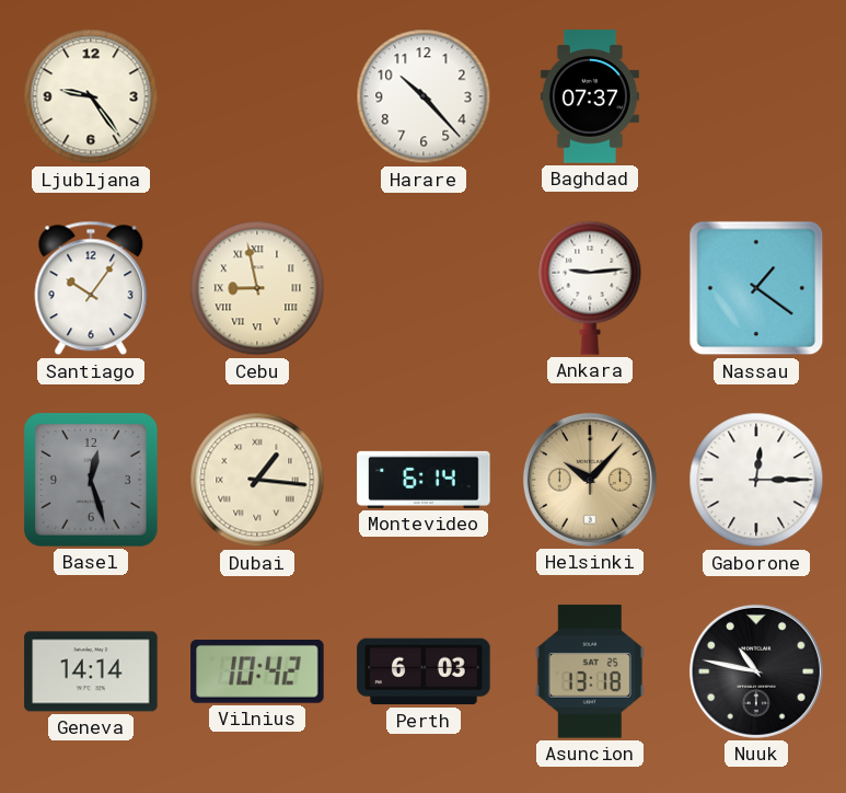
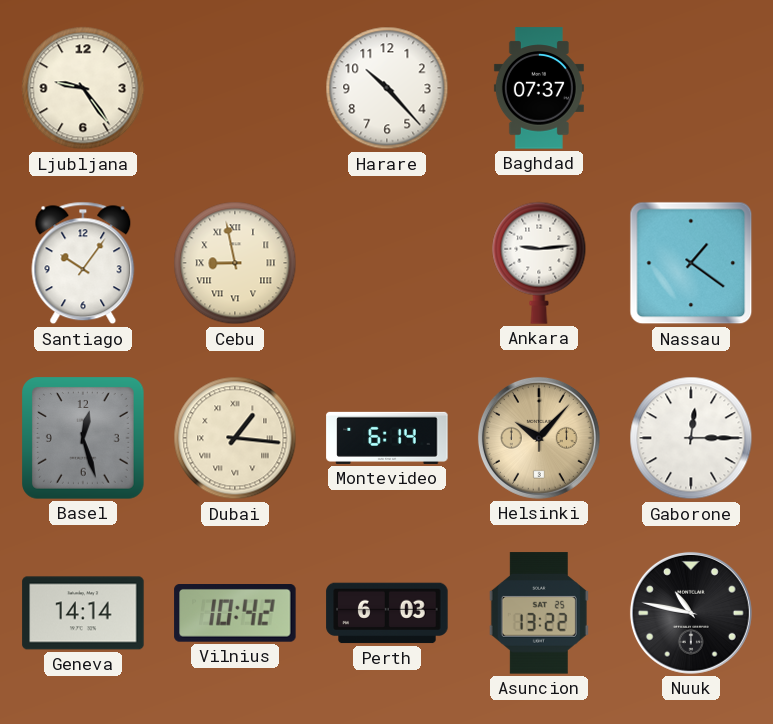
Asuncion: 13:18 -> 13:22
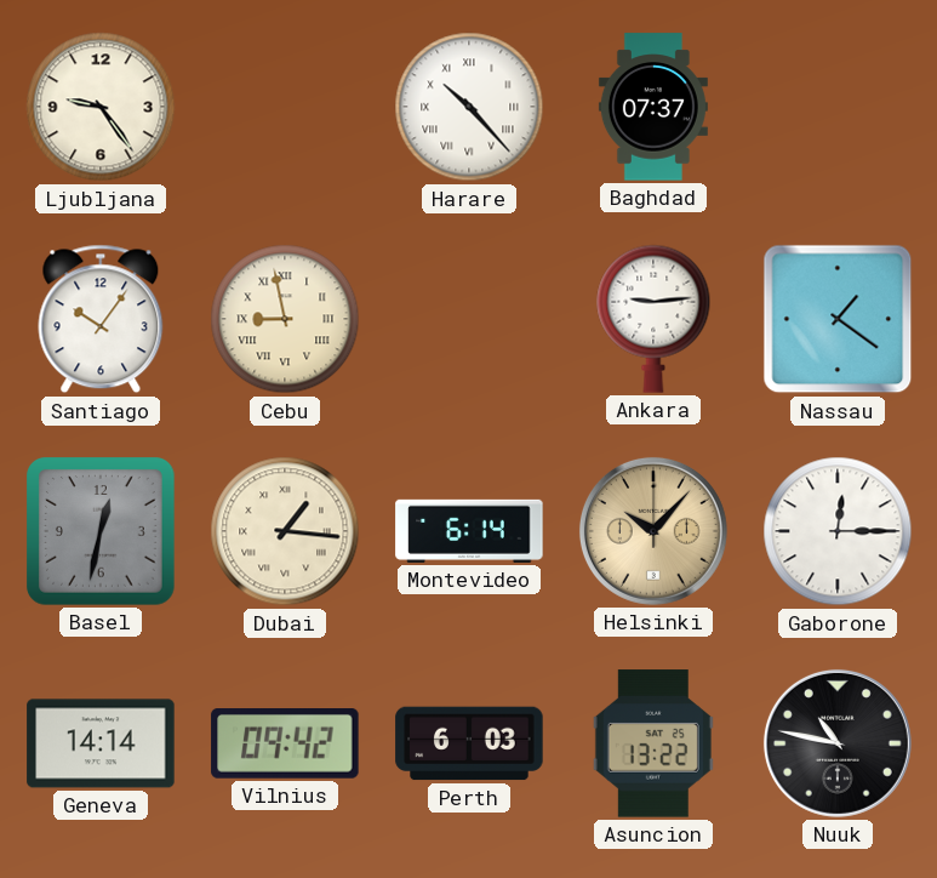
Harare numerals: Arabic -> Roman
Basel: 12:27 -> 12:32
Vilnius: 10:42 -> 09:42
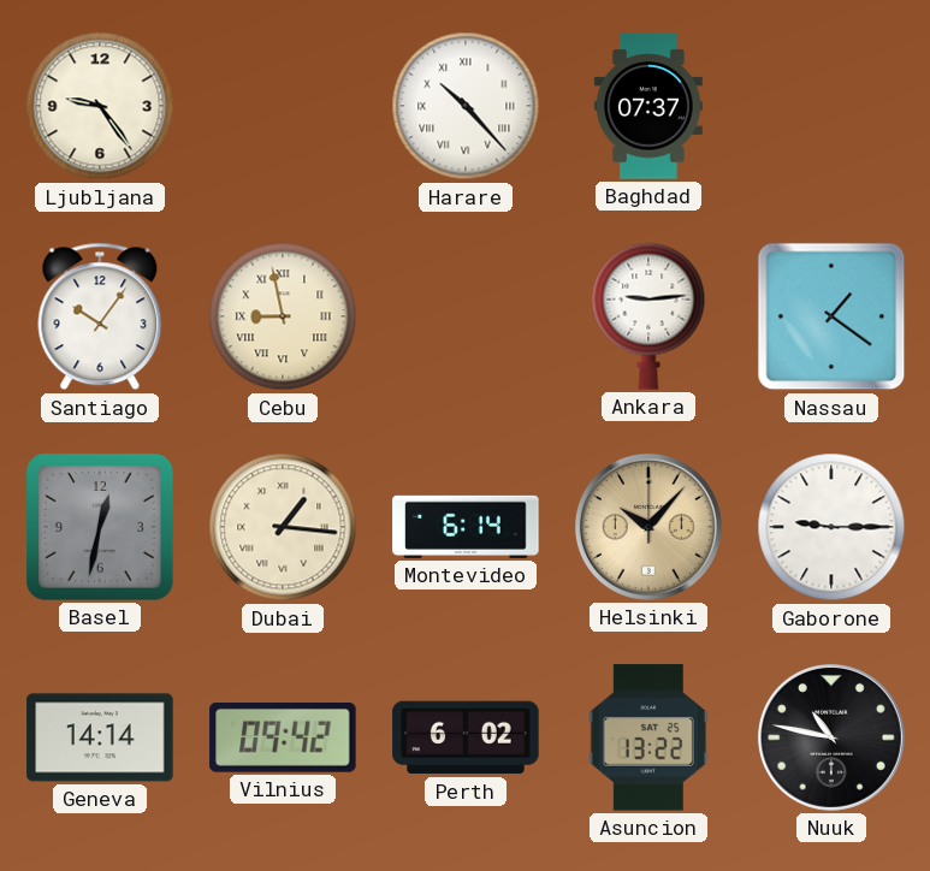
Gaborone: 12:15 -> 9:15
Perth: 6:03 -> 6:02
